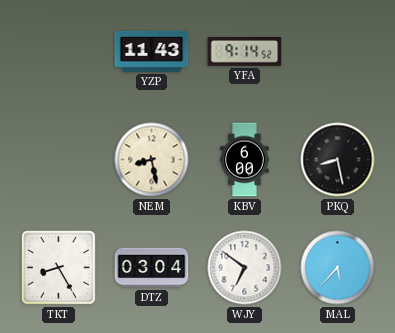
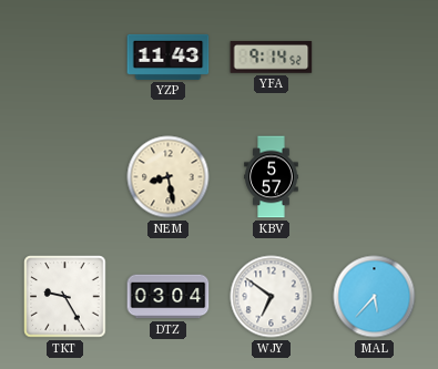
KBV: 6:00 -> 5:57
PKQ: 8:28 -> none
TKT: 8:25 -> 9:25
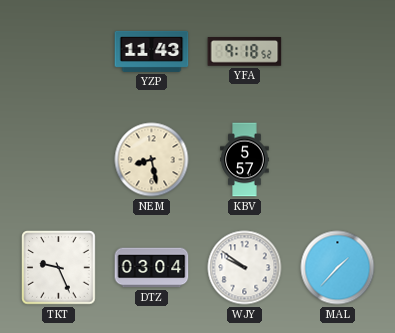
YFA: 9:14 -> 9:18
TKT: 9:25 -> 9:26
WJY: 6:51 -> 9:51
MAL: 5:37 -> 1:37
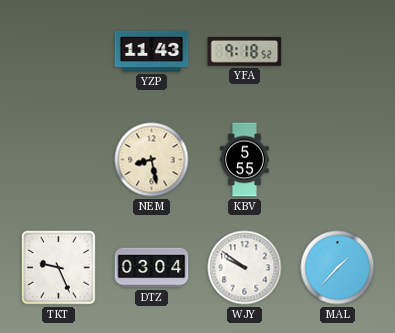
KBV: 5:57 -> 5:55
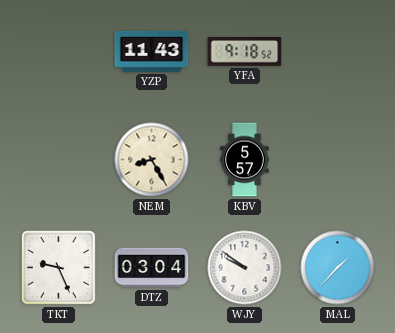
NEM: 8:28 -> 8:25
KBV: 5:55 -> 5:57
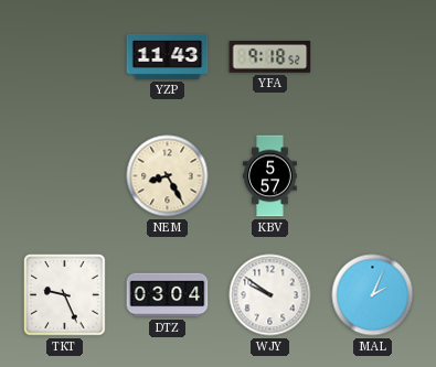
MAL: 1:37 -> 2:04
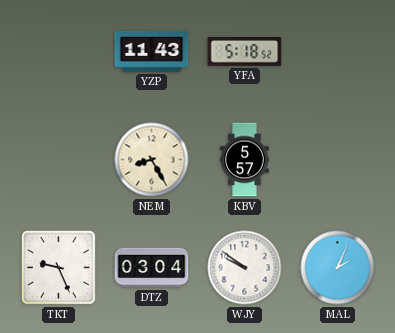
YFA: 9:18 -> 5:18
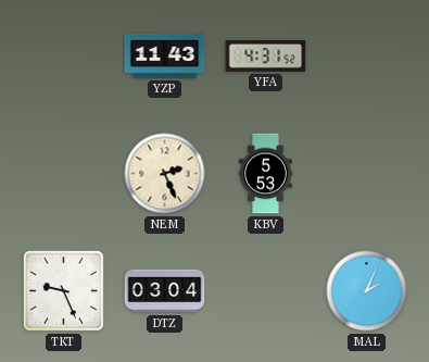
YFA: 5:18 -> 4:31
NEM: 8:25 -> 2:26
KBV: 5:57 -> 5:53
WJY: 9:51 -> none
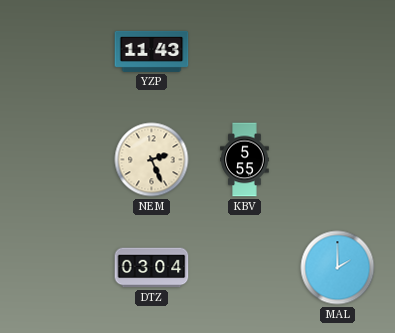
YFA: 4:31 -> none
KBV: 5:53 -> 5:55
TKT: 9:26 -> none
MAL: 2:04 -> 2:00
